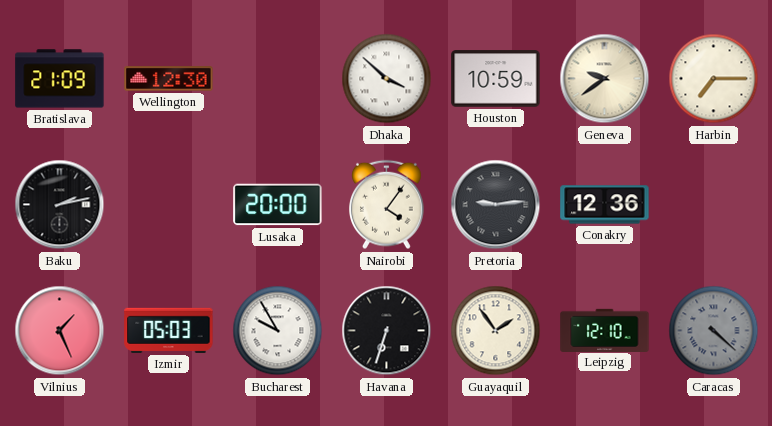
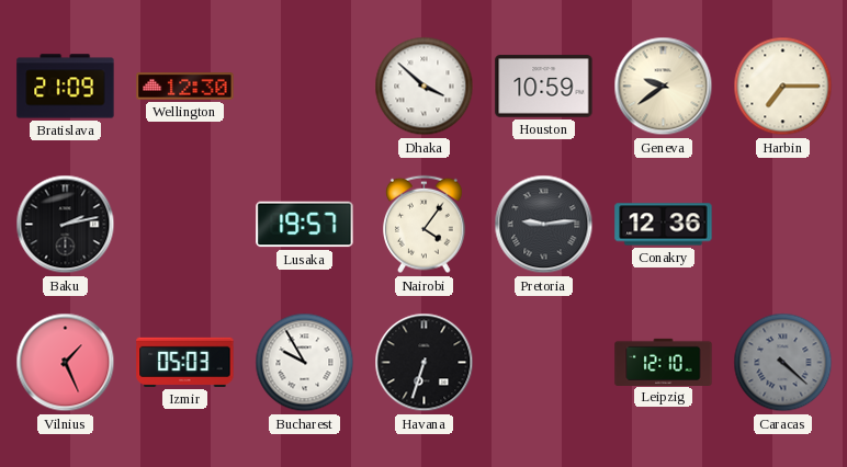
Lusaka: 20:00 -> 19:57
Guayaquil: 1:54 -> none
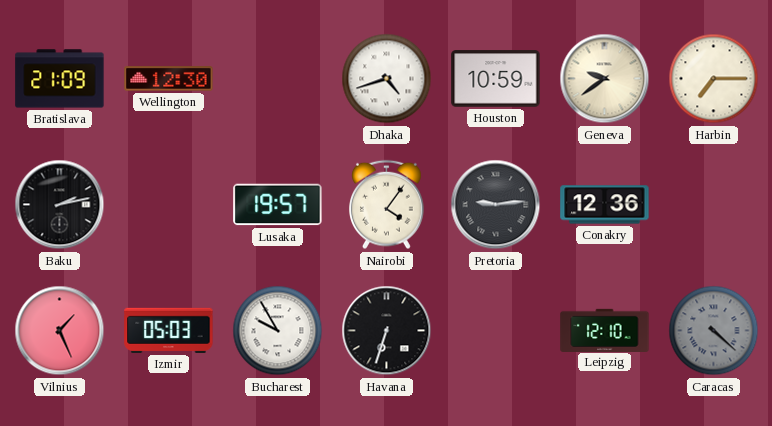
Dhaka: 3:52 -> 4:42
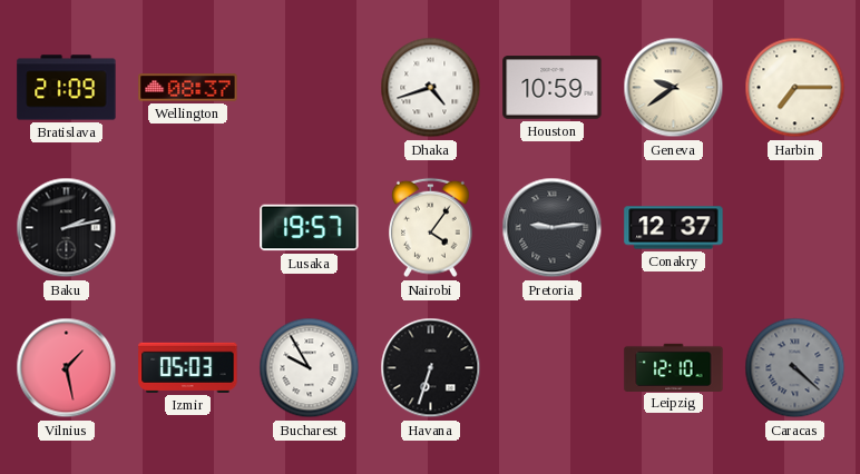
Wellington: 12:30 -> 08:37
Conakry: 12:36 -> 12:37
Vilnius: 1:26 -> 1:28
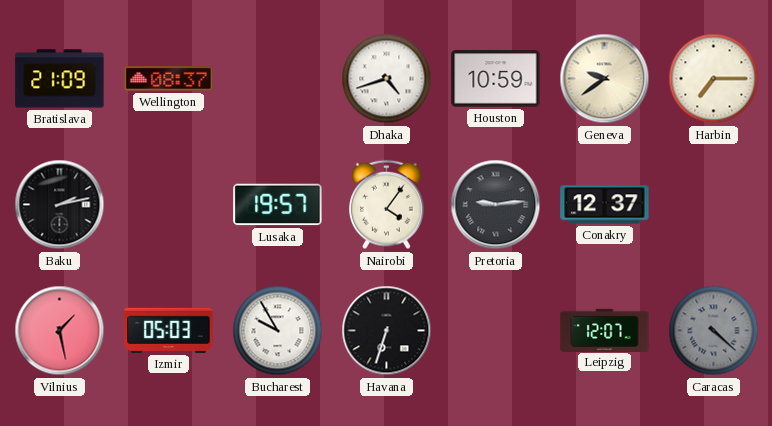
Leipzig: 12:10 -> 12:07
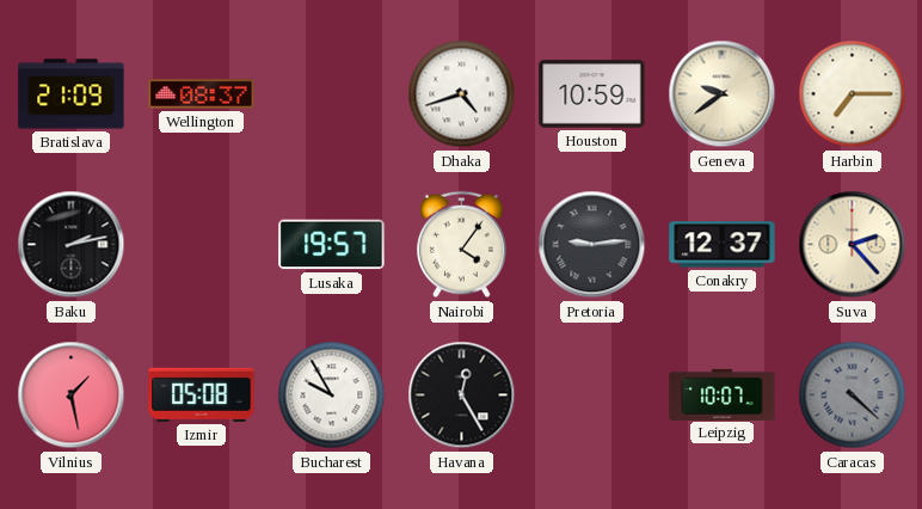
Suva: none -> 2:23
Izmir: 05:03 -> 05:08
Havana: 6:33 -> 12:25
Leipzig: 12:07 -> 10:07
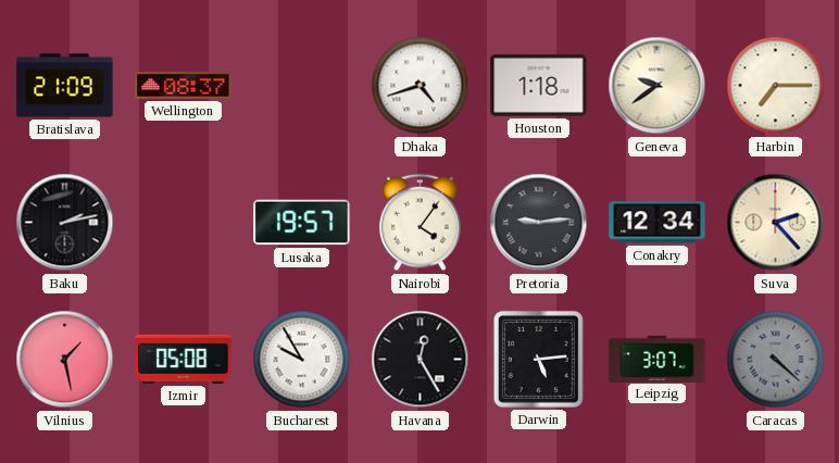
Houston: 10:59 -> 1:18
Conakry: 12:37 -> 12:34
Darwin: none -> 5:14
Leipzig: 10:07 -> 3:07
